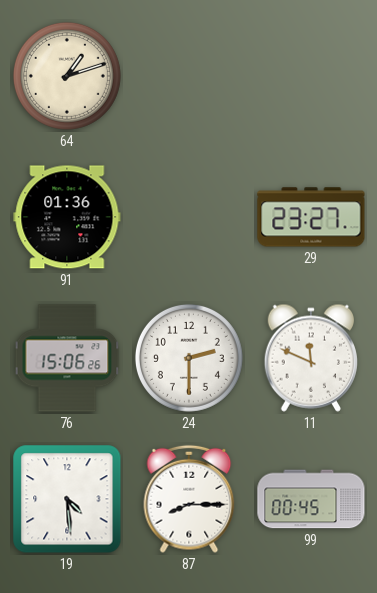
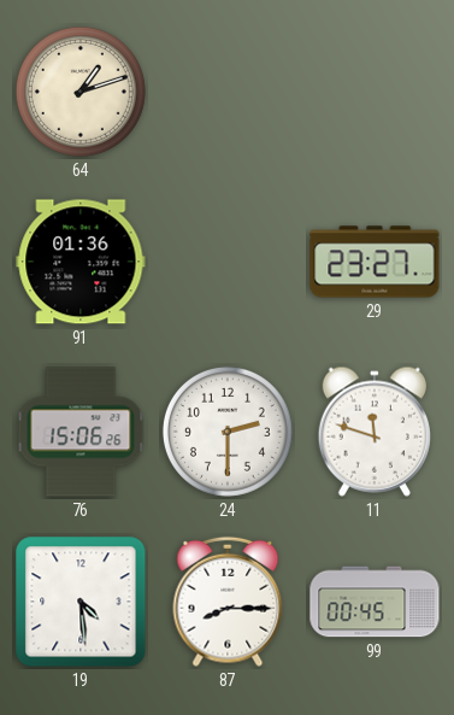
11: 11:49 -> 11:48
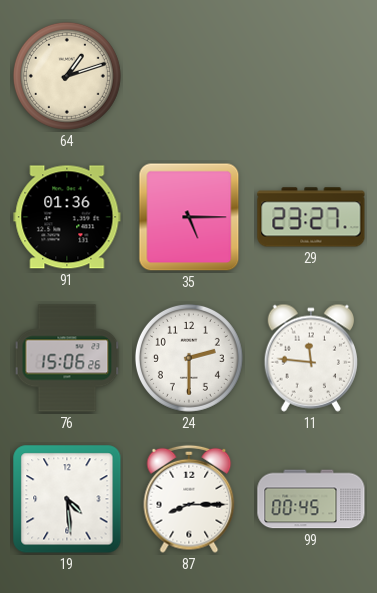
35: none -> 5:15
11: 11:48 -> 11:46
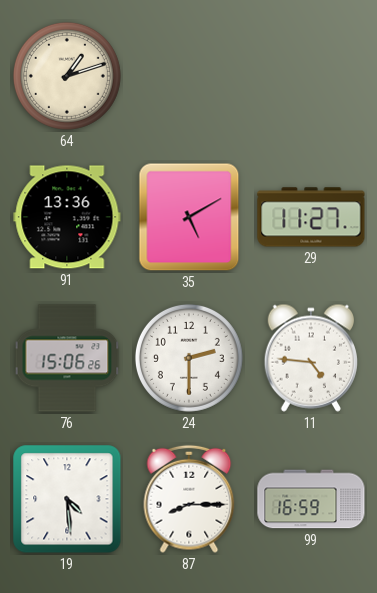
91: 01:36 -> 13:36
35: 5:15 -> 5:10
29: 23:27 -> 11:27
11: 11:46 -> 4:46
99: 00:45 -> 16:59
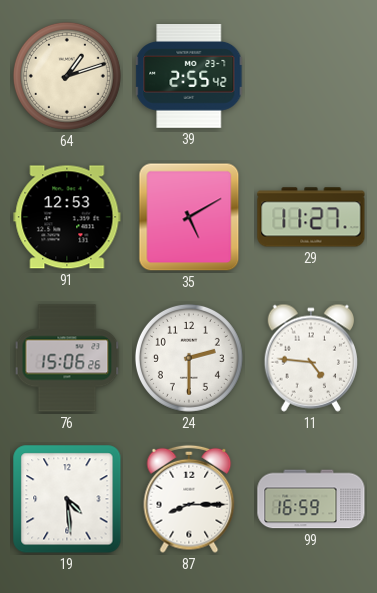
39: none -> 2:55
91: 13:36 -> 12:53
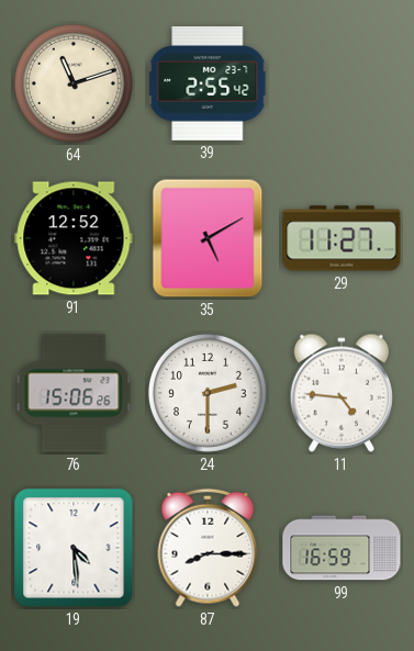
64: 1:12 -> 11:12
91: 12:53 -> 12:52
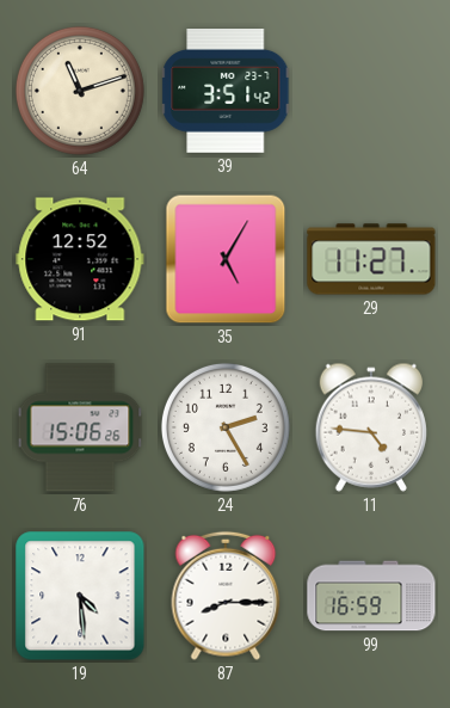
39: 2:55 -> 3:51
35: 5:10 -> 5:05
24: 2:30 -> 2:25
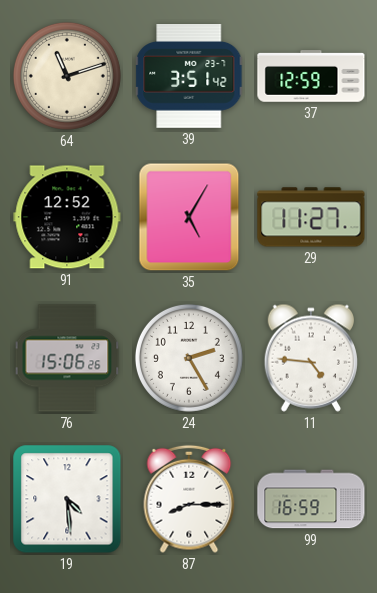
37: none -> 12:59
